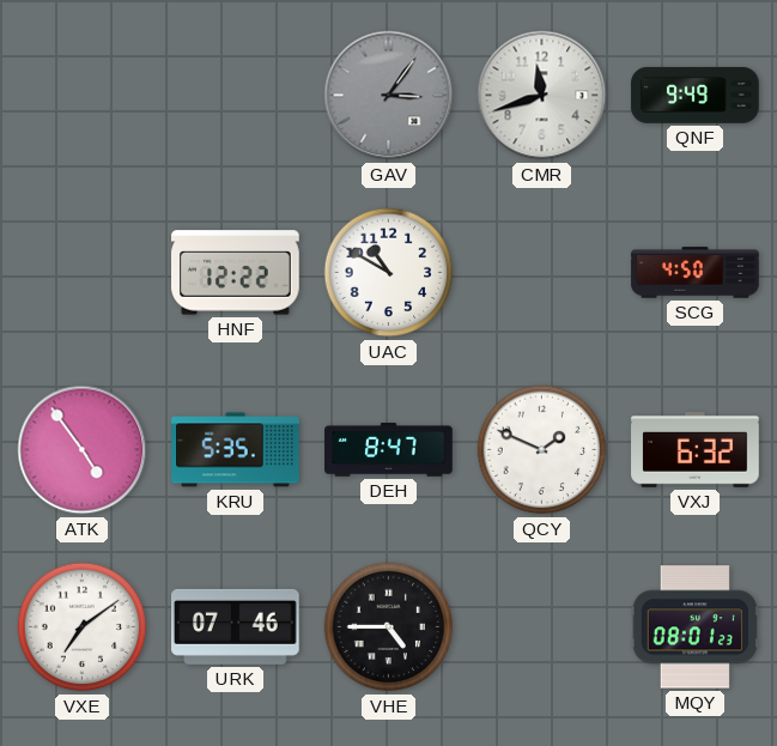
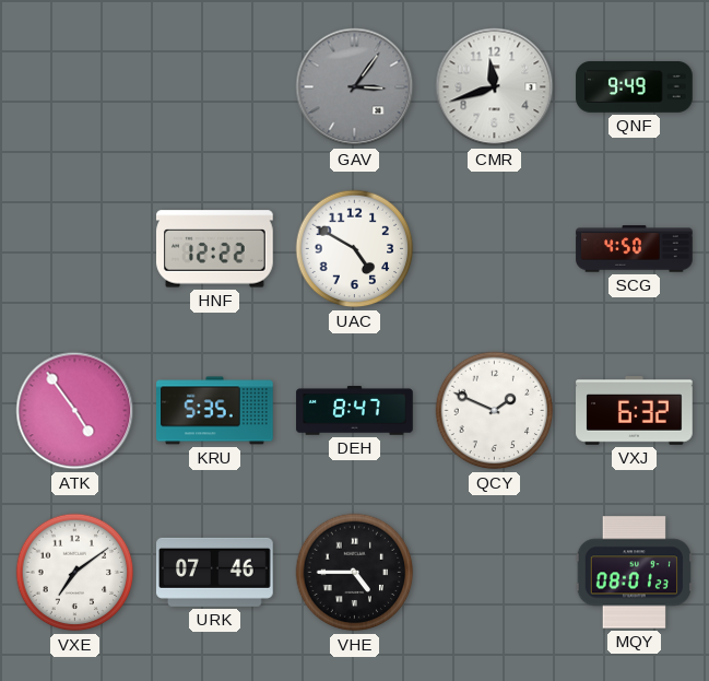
UAC: 10:50 -> 4:50
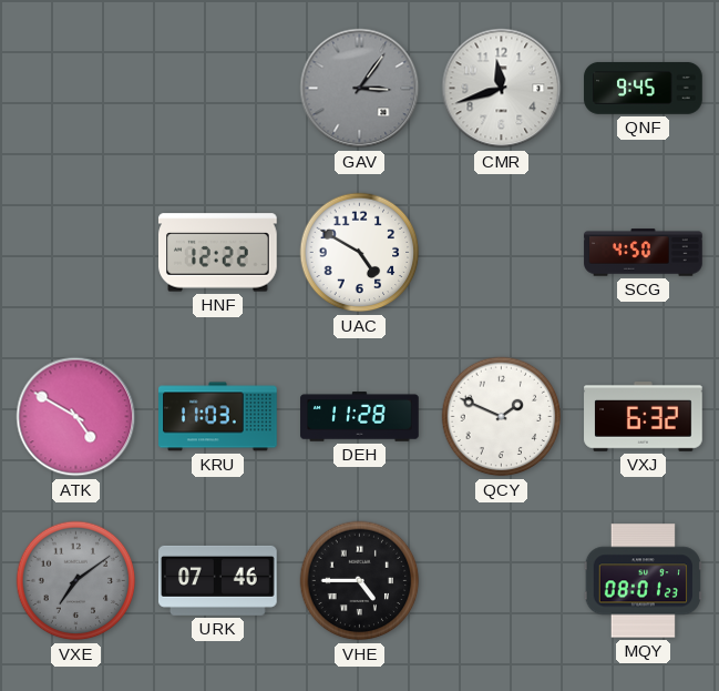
QNF: 9:49 -> 9:45
ATK: 4:54 -> 4:50
KRU: 5:35 -> 11:03
DEH: 8:47 -> 11:28
VXE dial: white -> grey
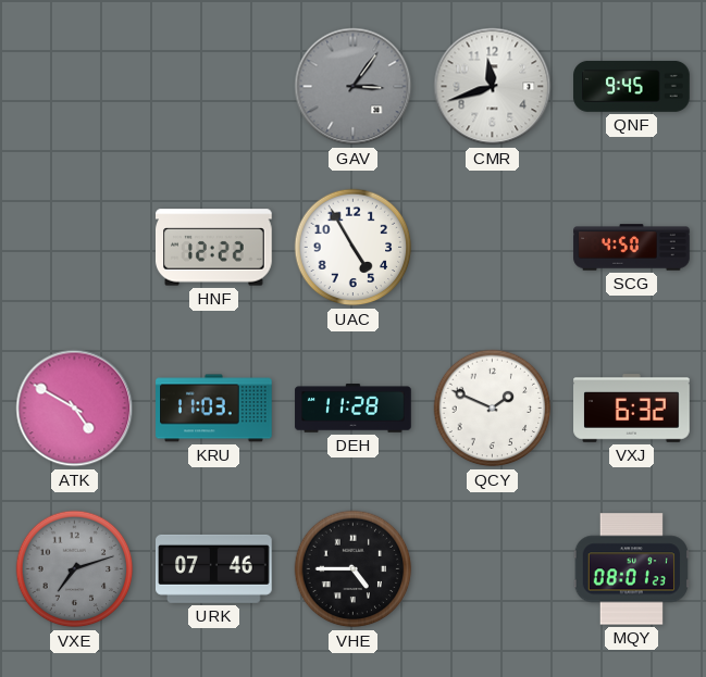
UAC: 4:50 -> 4:55
VXE: 7:09 -> 7:12
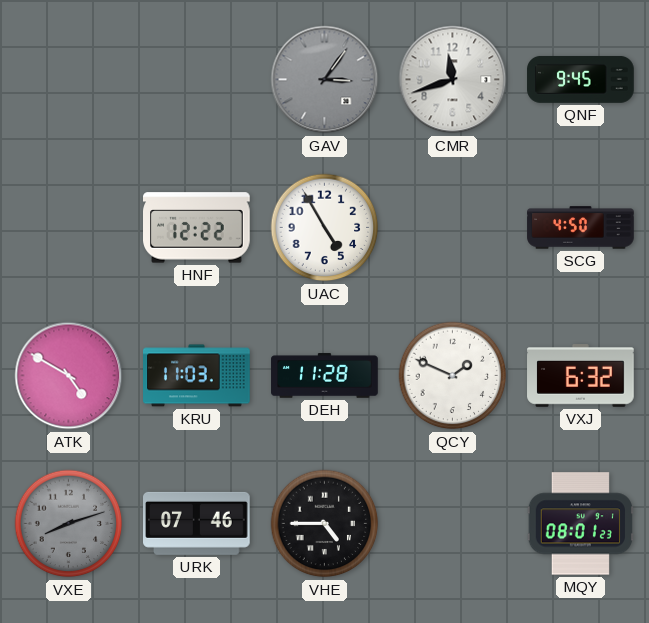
VXE: 7:12 -> 8:12
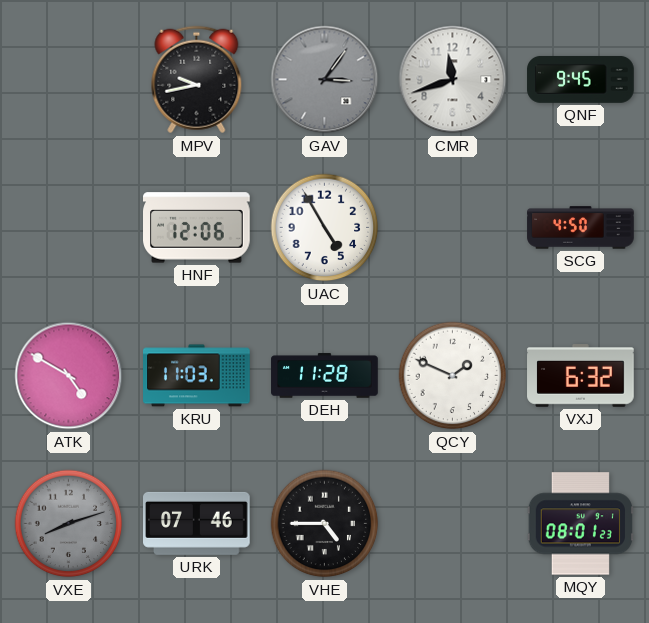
MPV: none -> 9:43
HNF: 12:22 -> 12:06
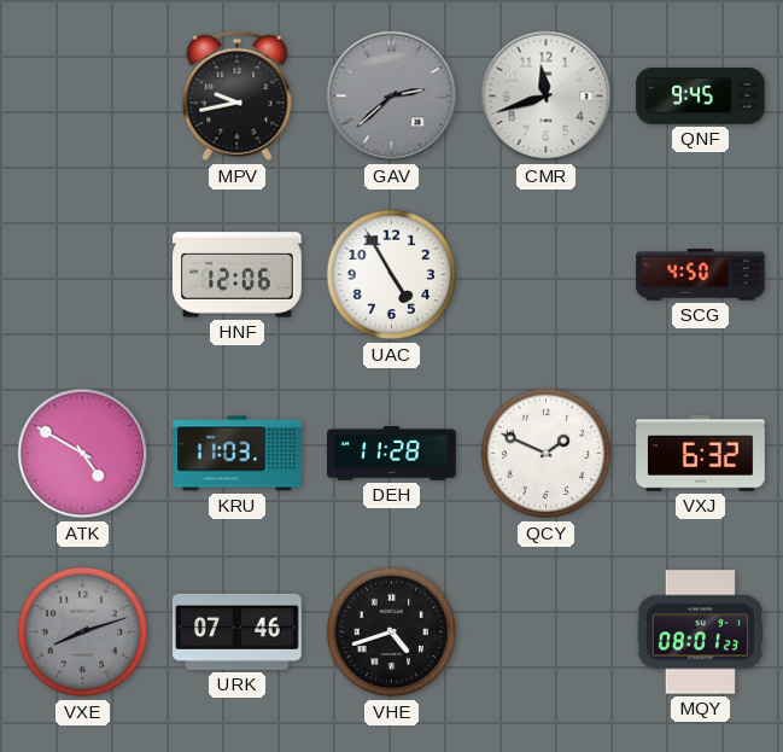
GAV: 3:06 -> 2:38
VHE: 4:45 -> 4:42
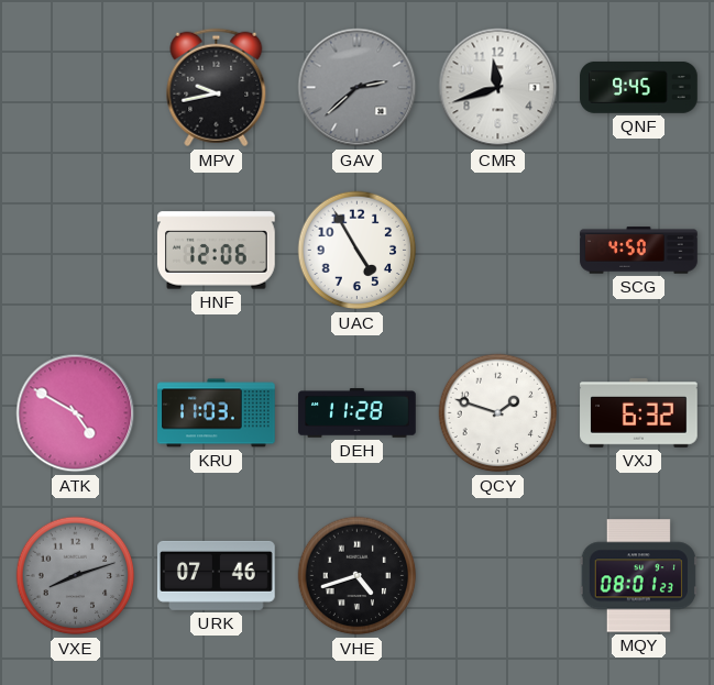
QCY: 1:49 -> 1:48
